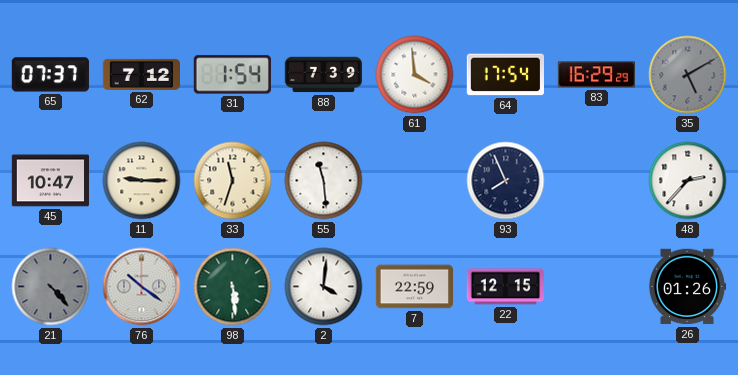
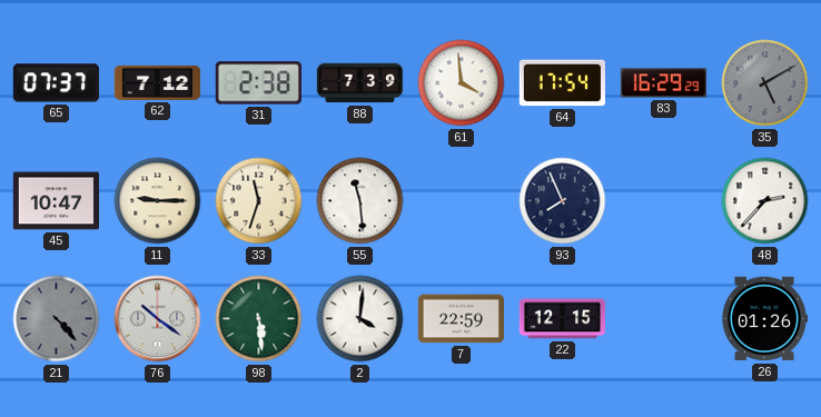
31: 1:54 -> 2:38
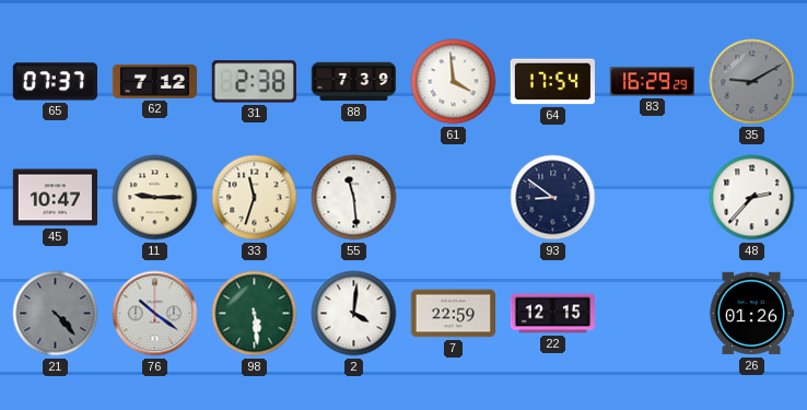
35: 5:10 -> 9:10
93: 7:56 -> 8:51
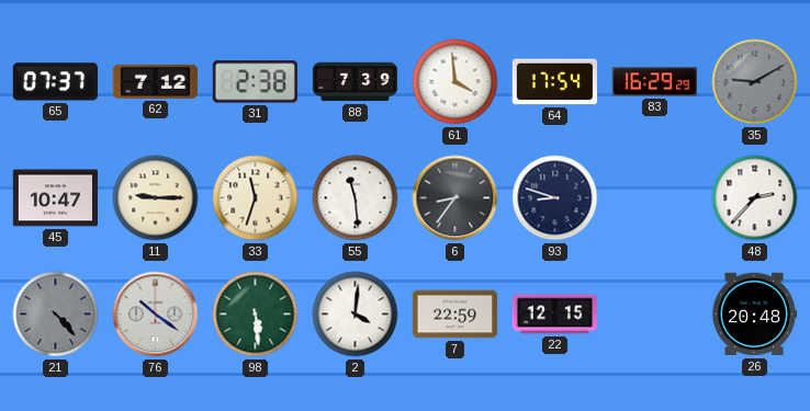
6: none -> 8:36
93: 8:51 -> 8:48
26: 01:26 -> 20:48
